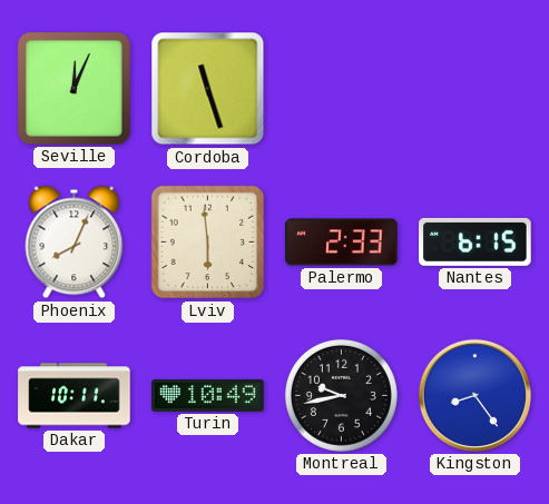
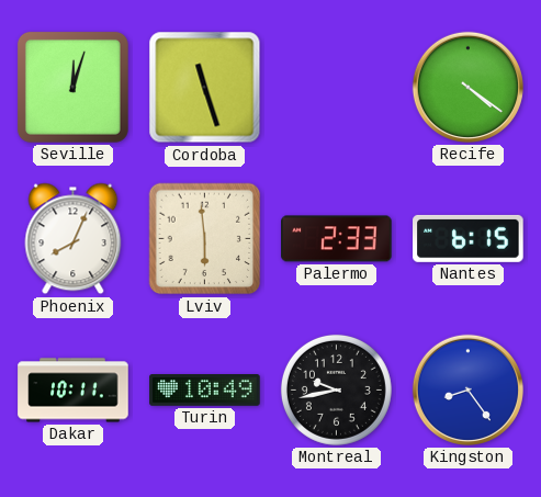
Seville: 12:04 -> 12:03
Recife: none -> 4:21
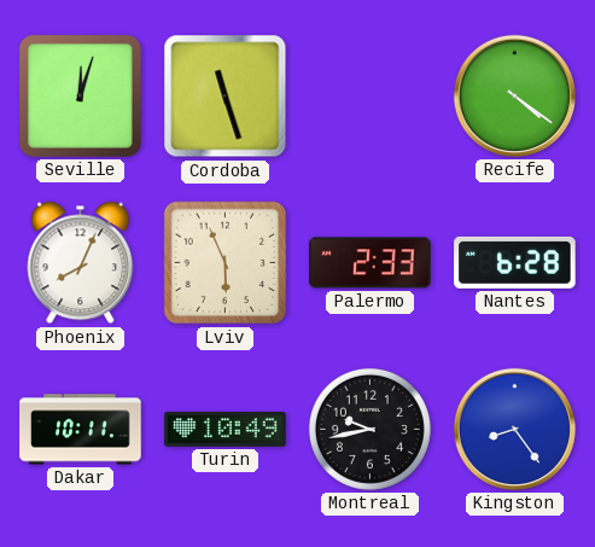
Lviv: 5:59 -> 5:56
Nantes: 6:15 -> 6:28
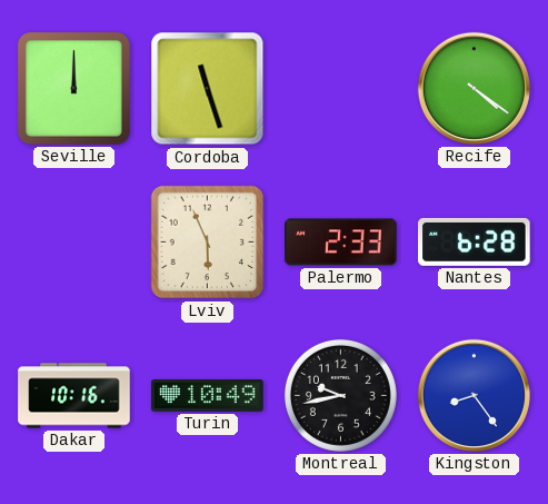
Seville: 12:03 -> 12:00
Phoenix: 8:04 -> none
Dakar: 10:11 -> 10:16
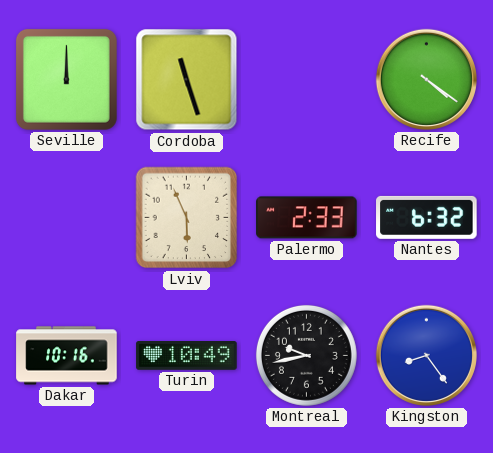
Nantes: 6:28 -> 6:32
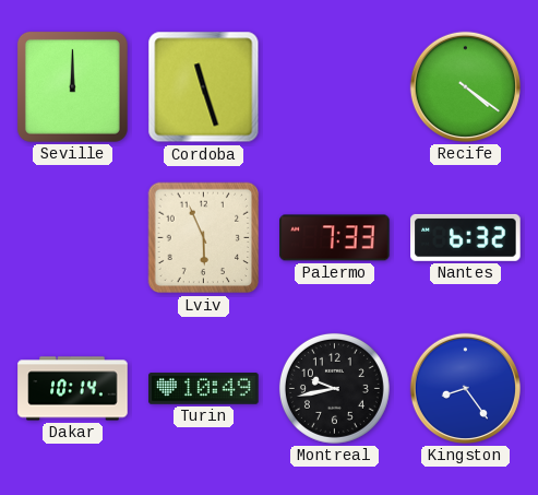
Palermo: 2:33 -> 7:33
Dakar: 10:16 -> 10:14
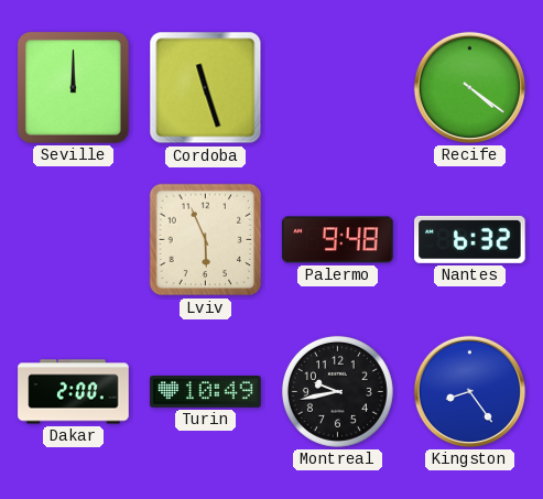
Palermo: 7:33 -> 9:48
Dakar: 10:14 -> 2:00
